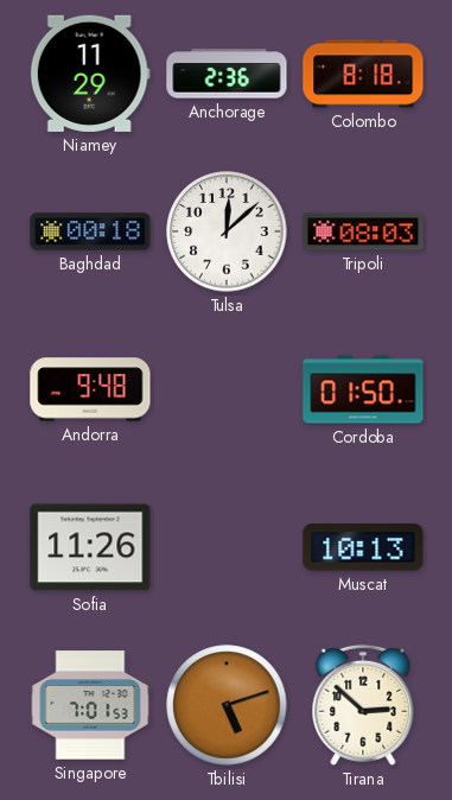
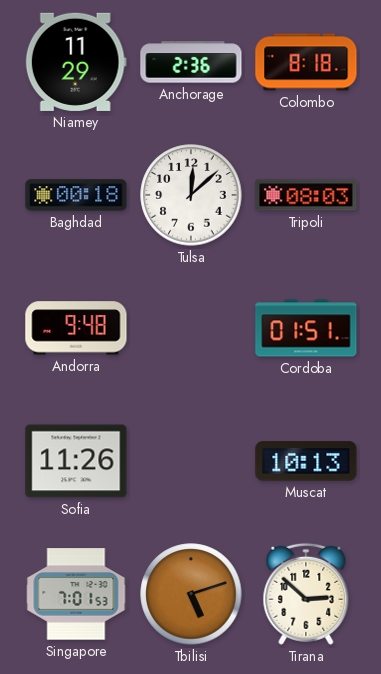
Cordoba: 01:50 -> 01:51
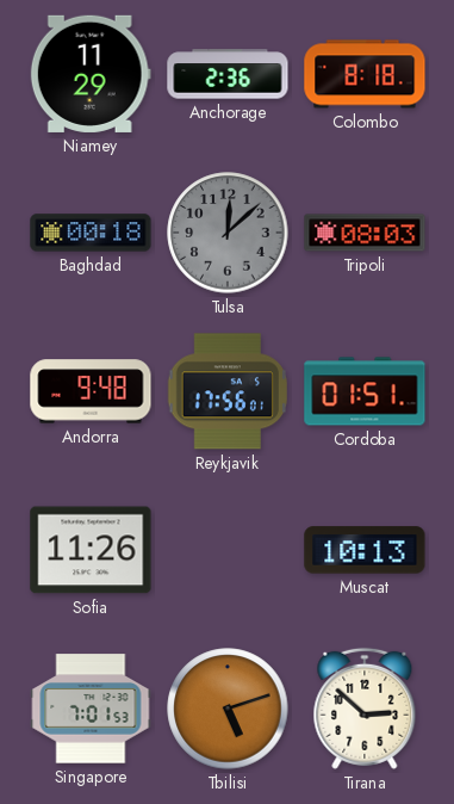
Tulsa dial: white -> grey
Reykjavik: none -> 17:56
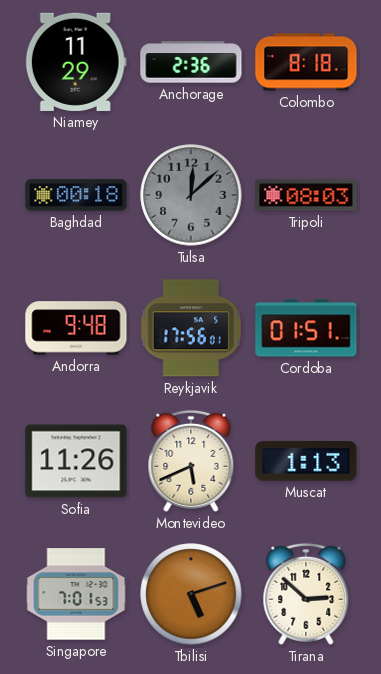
Montevideo: none -> 5:41
Muscat: 10:13 -> 1:13
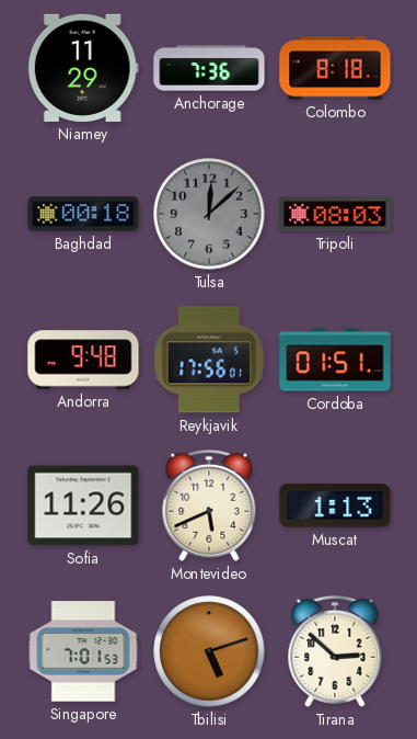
Anchorage: 2:36 -> 7:36
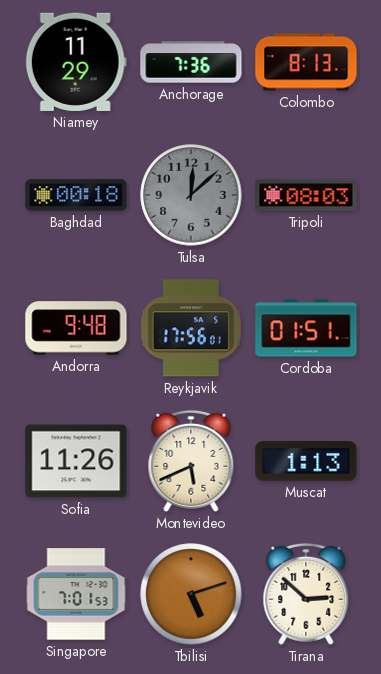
Colombo: 8:18 -> 8:13
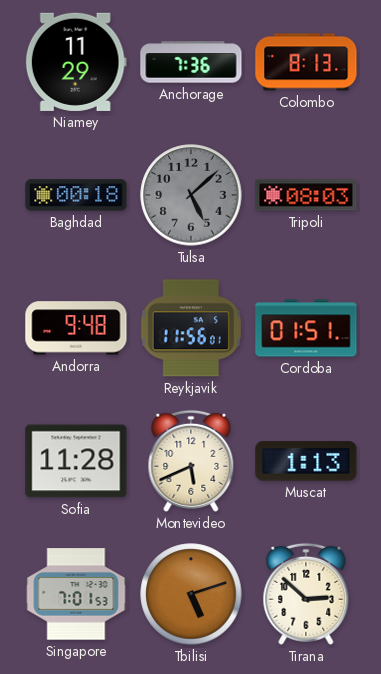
Tulsa: 12:08 -> 5:08
Reykjavik: 17:56 -> 11:56
Sofia: 11:26 -> 11:28
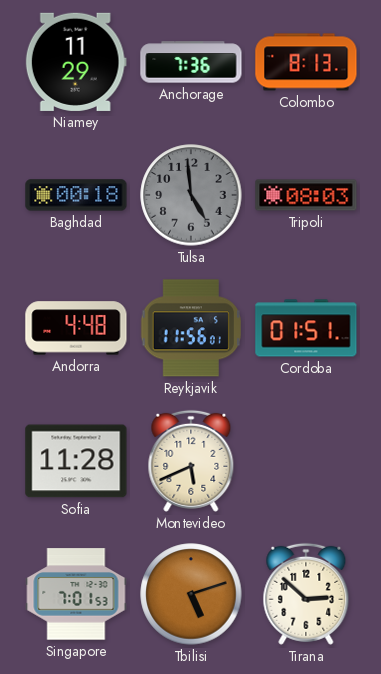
Tulsa: 5:08 -> 4:59
Andorra: 9:48 -> 4:48
Muscat: 1:13 -> none
